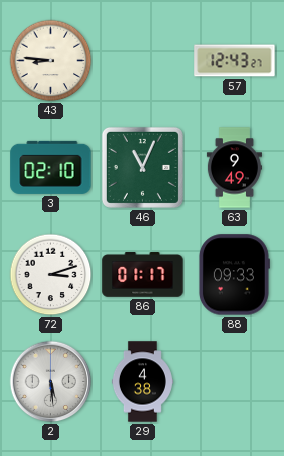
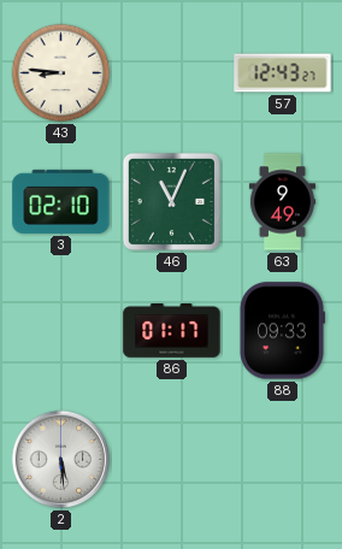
72: 3:12 -> none
29: 4:38 -> none
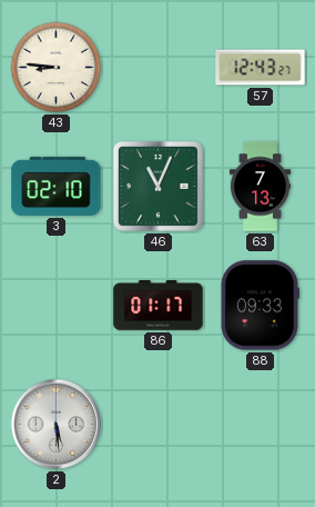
63: 9:49 -> 7:13
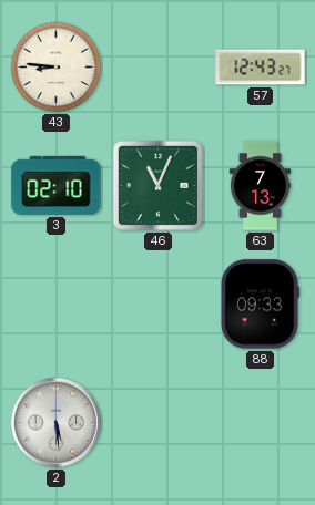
86: 01:17 -> none
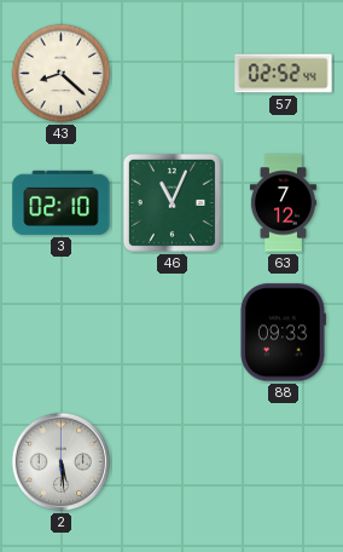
43: 8:46 -> 8:22
57: 12:43 -> 02:52
63: 7:13 -> 7:12
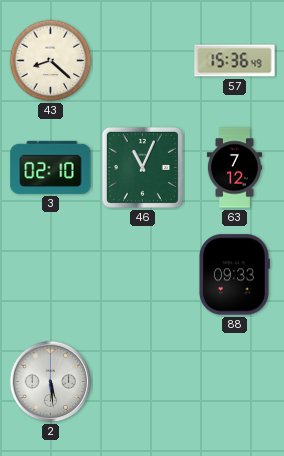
57: 02:52 -> 15:36
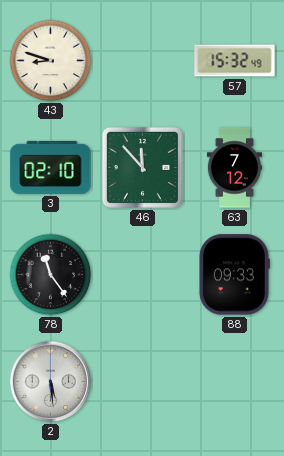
43: 8:22 -> 8:48
57: 15:36 -> 15:32
46: 11:04 -> 11:53
78: none -> 11:24
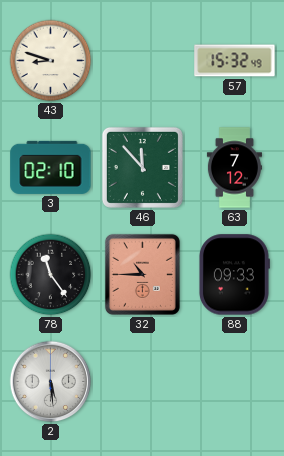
32: none -> 10:45
